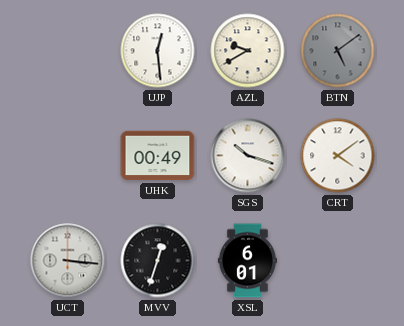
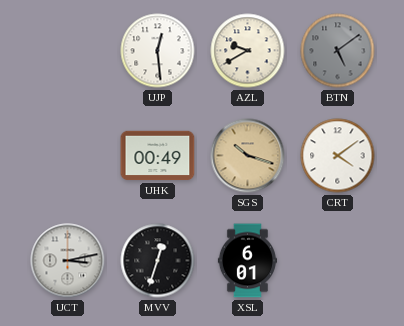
SGS dial: white -> champagne
UCT: 3:16 -> 3:13
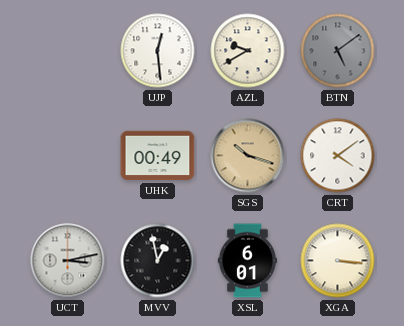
MVV: 12:33 -> 12:58
XGA: none -> 3:16
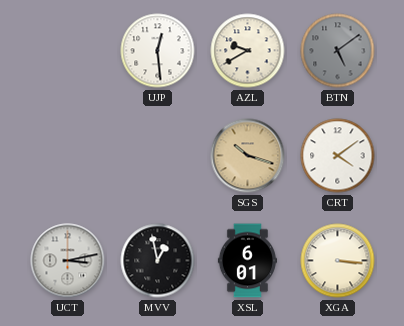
UHK: 00:49 -> none
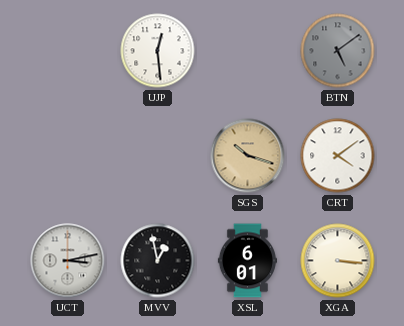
AZL: 9:40 -> none
